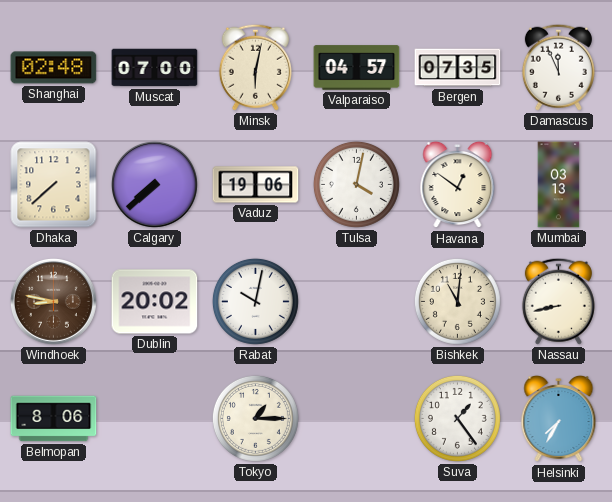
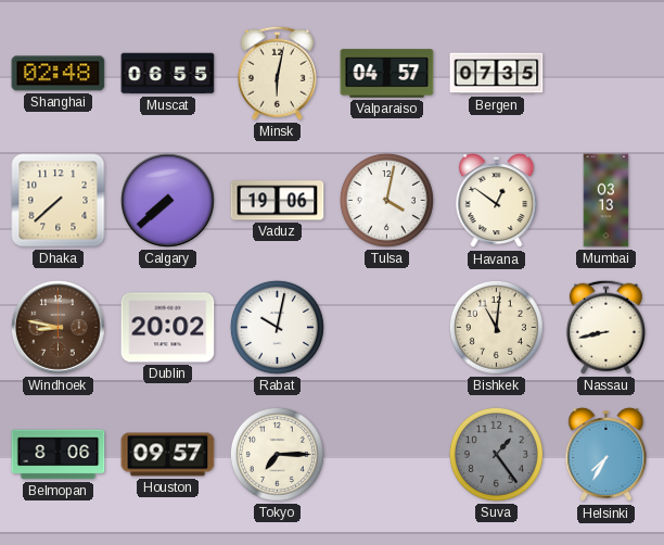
Muscat: 07:00 -> 06:55
Damascus: 11:56 -> none
Houston: none -> 09:57
Tokyo: 1:15 -> 7:15
Suva dial: white -> grey
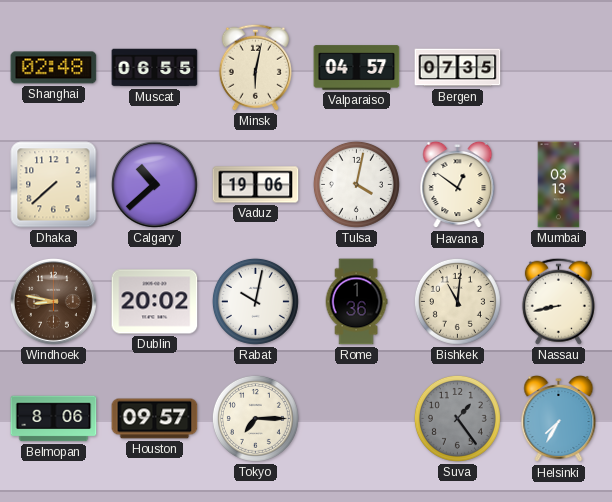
Calgary: 7:38 -> 10:38
Rome: none -> 1:36
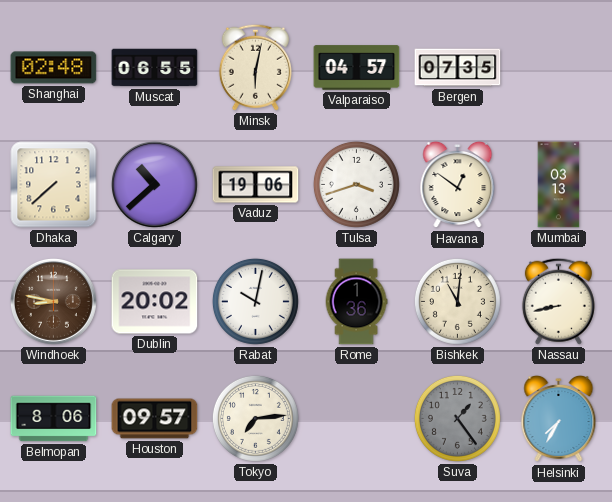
Tulsa: 4:02 -> 3:42
Tokyo: 7:15 -> 7:14
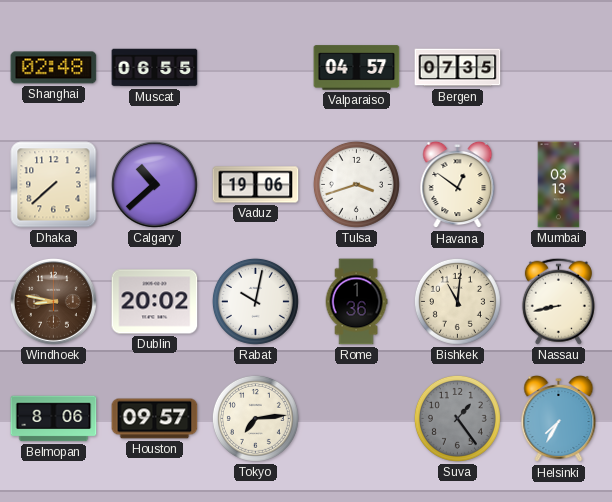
Minsk: 6:02 -> none
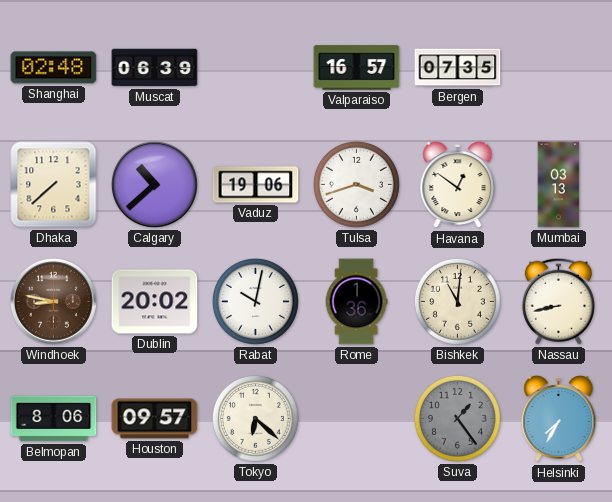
Muscat: 06:55 -> 06:39
Valparaiso: 04:57 -> 16:57
Tokyo: 7:14 -> 6:22
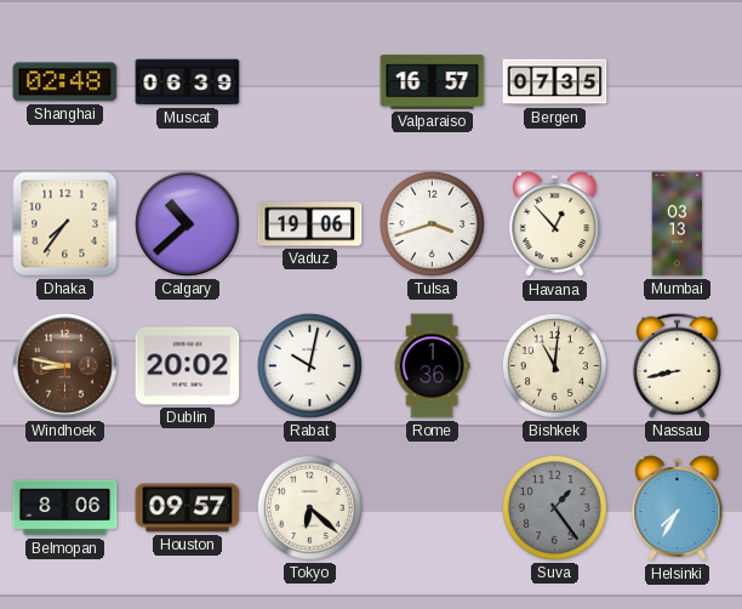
Dhaka: 7:38 -> 7:36
Havana: 12:51 -> 12:53
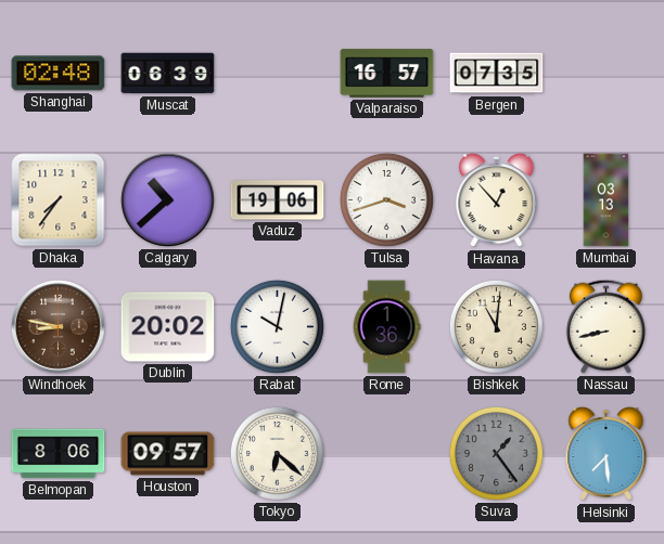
Helsinki: 7:35 -> 7:29
